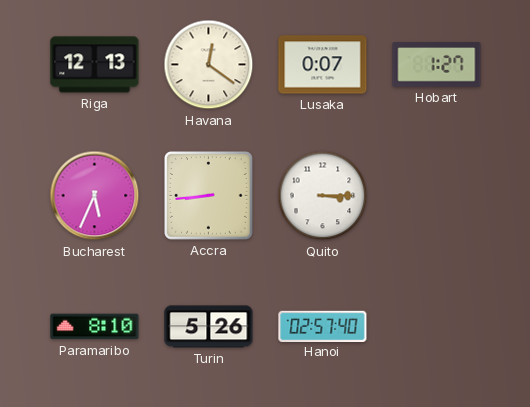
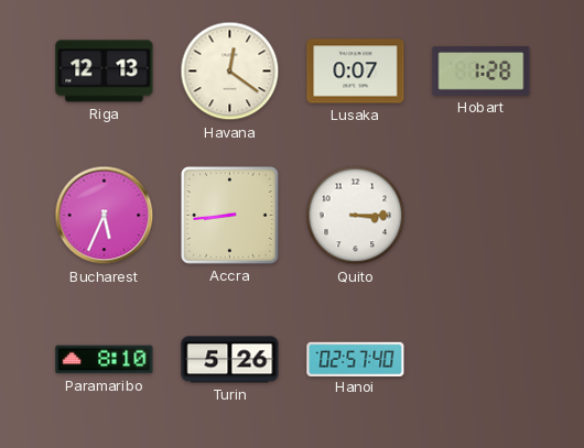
Hobart: 1:27 -> 1:28
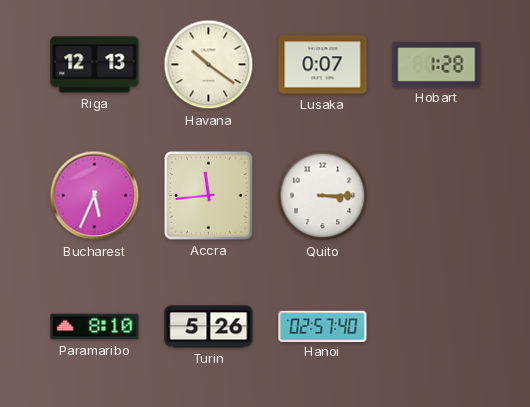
Havana: 12:21 -> 10:21
Accra: 8:44 -> 11:44
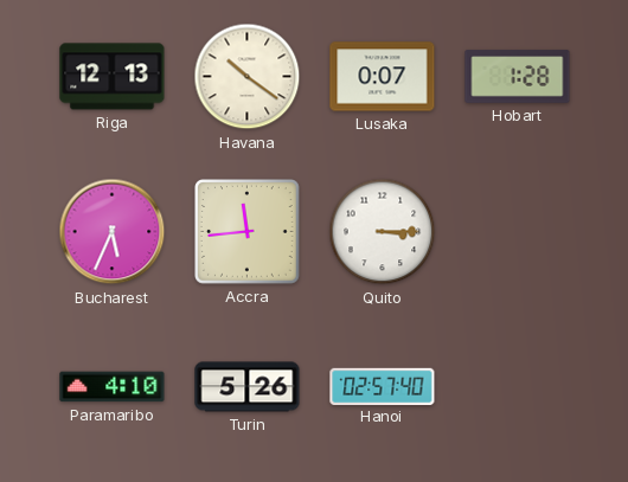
Paramaribo: 8:10 -> 4:10
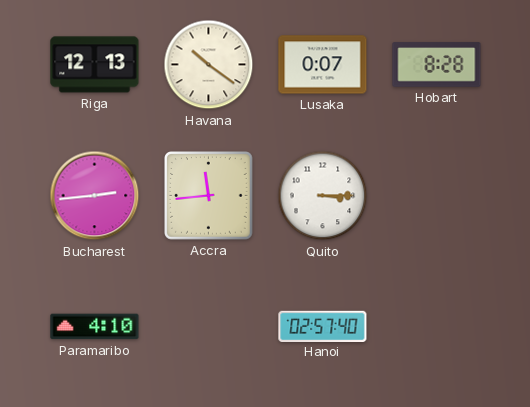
Hobart: 1:28 -> 8:28
Bucharest: 5:34 -> 2:44
Turin: 5:26 -> none
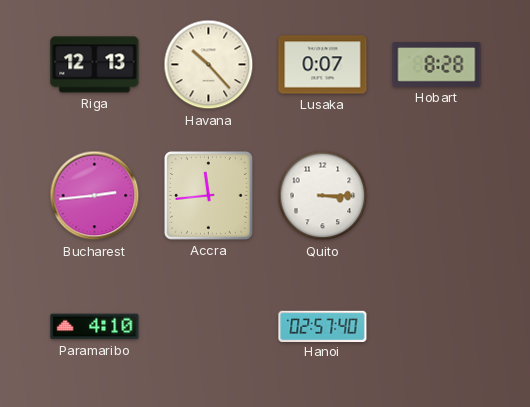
Havana: 10:21 -> 10:23
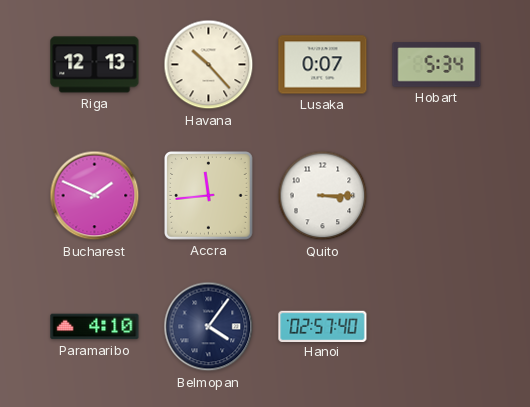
Hobart: 8:28 -> 5:34
Bucharest: 2:44 -> 1:49
Belmopan: none -> 4:06
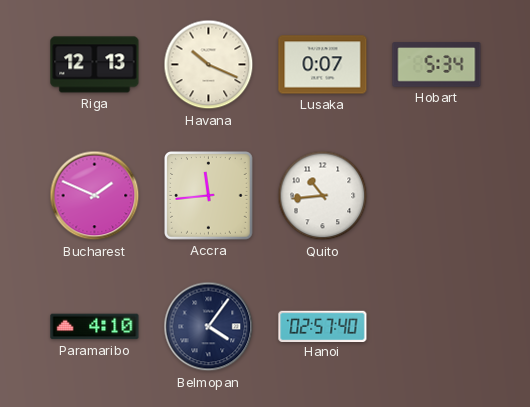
Havana: 10:23 -> 10:19
Quito: 3:15 -> 10:44
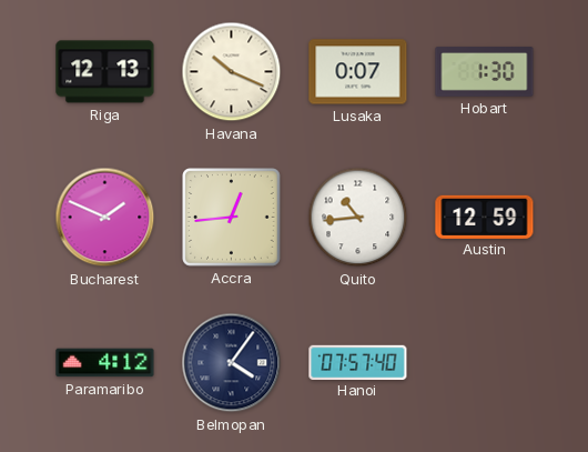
Hobart: 5:34 -> 1:30
Accra: 11:44 -> 12:44
Austin: none -> 12:59
Paramaribo: 4:10 -> 4:12
Hanoi: 02:57 -> 07:57
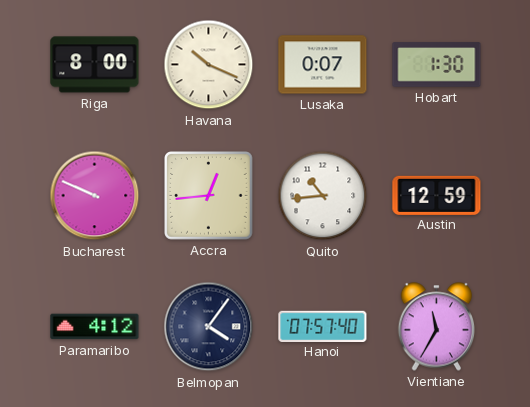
Riga: 12:13 -> 8:00
Bucharest: 1:49 -> 9:49
Vientiane: none -> 11:35
